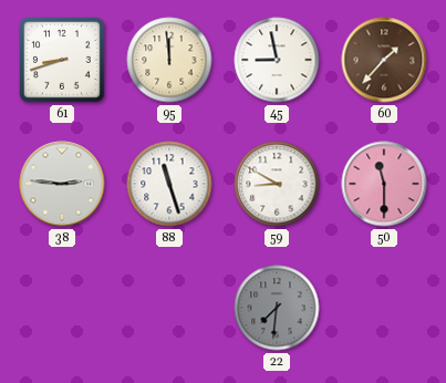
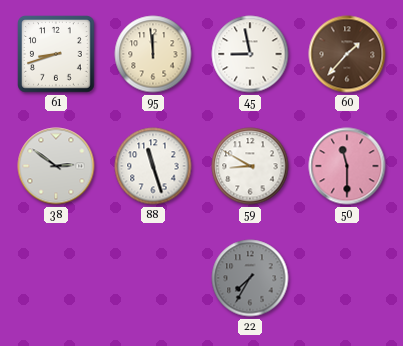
38: 2:46 -> 2:51
22: 7:31 -> 7:35
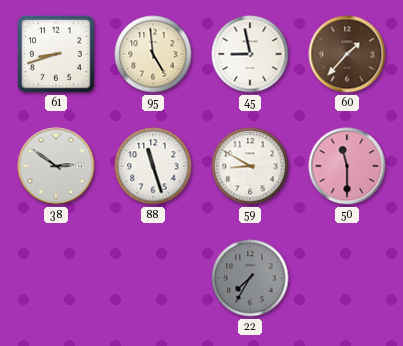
95: 11:59 -> 4:59
